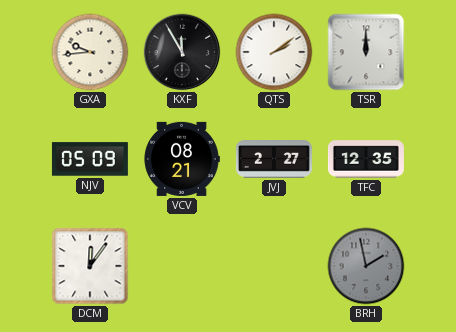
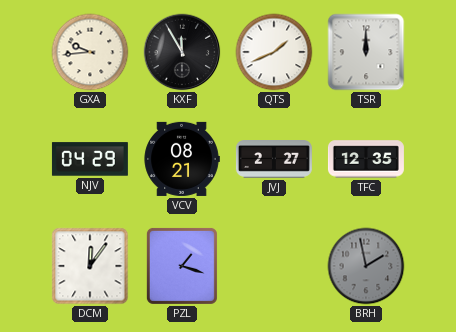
QTS: 2:09 -> 1:41
NJV: 05:09 -> 04:29
PZL: none -> 1:18
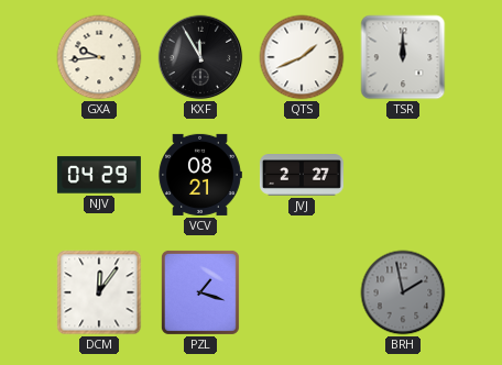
TFC: 12:35 -> none
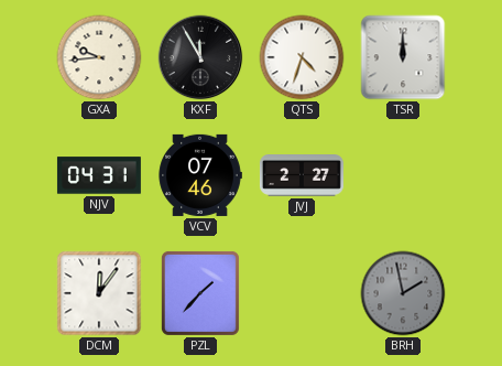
QTS: 1:41 -> 4:33
NJV: 04:29 -> 04:31
VCV: 08:21 -> 07:46
PZL: 1:18 -> 1:37
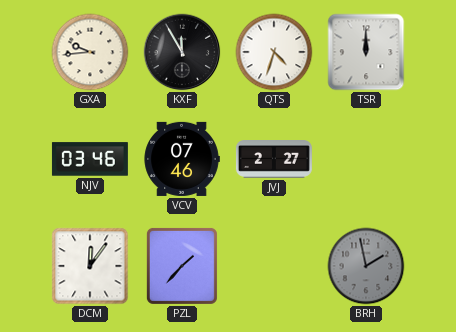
NJV: 04:31 -> 03:46
